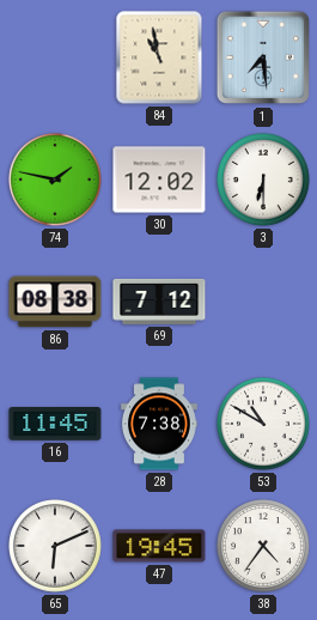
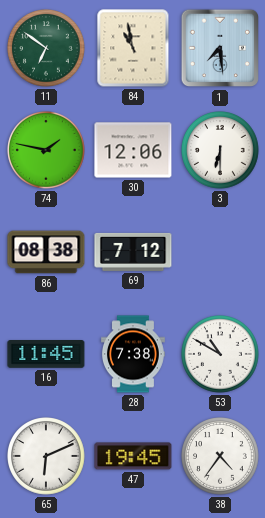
11: none -> 6:51
30: 12:02 -> 12:06
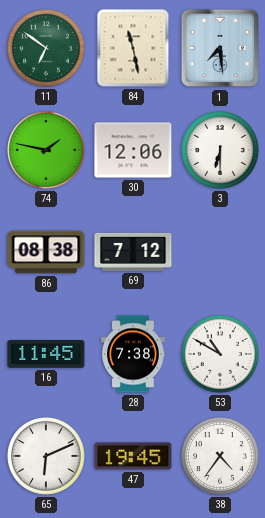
84: 10:58 -> 11:28
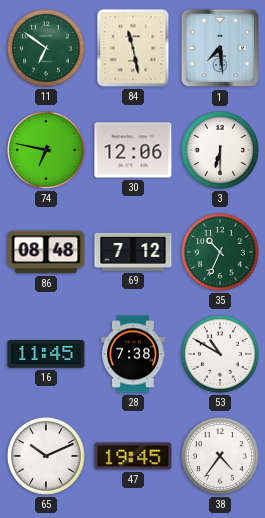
74: 1:47 -> 6:47
86: 08:38 -> 08:48
35: none -> 10:34
65: 6:11 -> 10:11
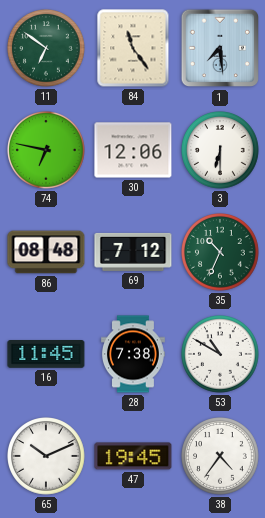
84: 11:28 -> 11:24
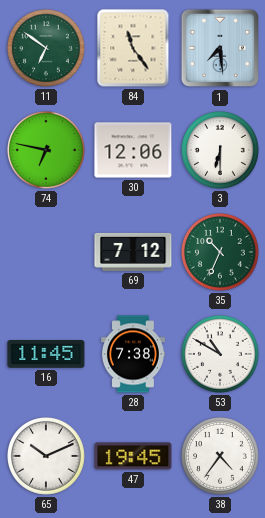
86: 08:48 -> none
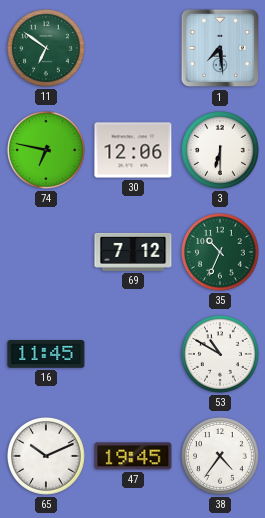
84: 11:24 -> none
28: 7:38 -> none
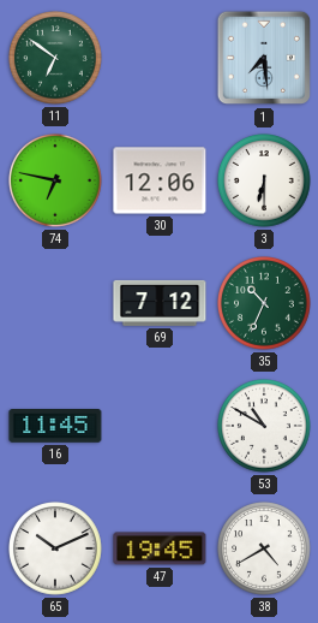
38: 4:36 -> 4:40
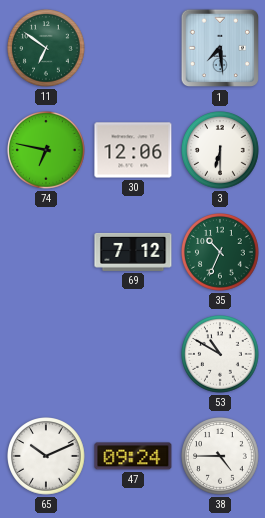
16: 11:45 -> none
47: 19:45 -> 09:24
38: 4:40 -> 4:45
